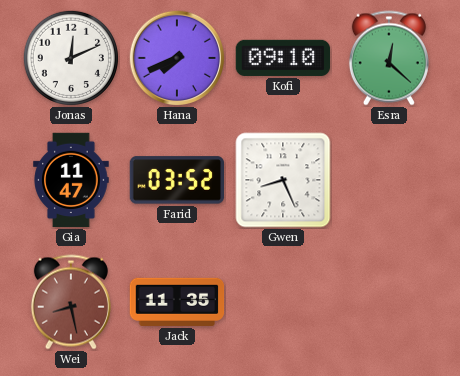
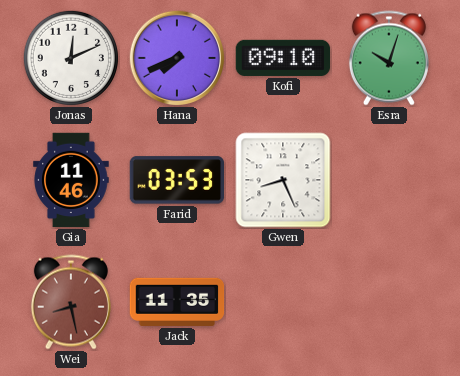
Esra: 12:22 -> 10:03
Gia: 11:47 -> 11:46
Farid: 03:52 -> 03:53
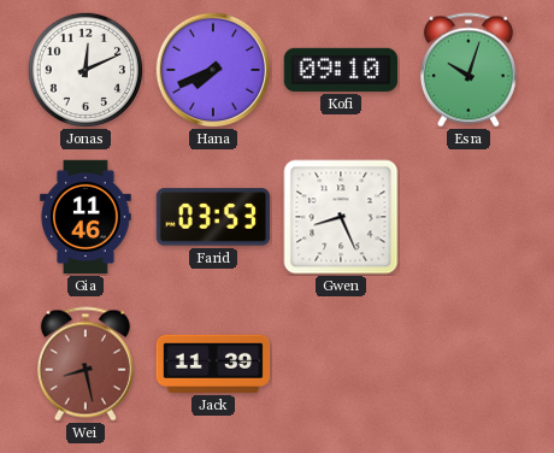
Jack: 11:35 -> 11:39
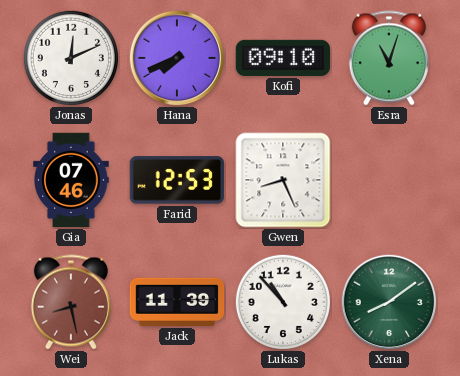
Esra: 10:03 -> 11:03
Gia: 11:46 -> 07:46
Farid: 03:53 -> 12:53
Lukas: none -> 10:53
Xena: none -> 8:09
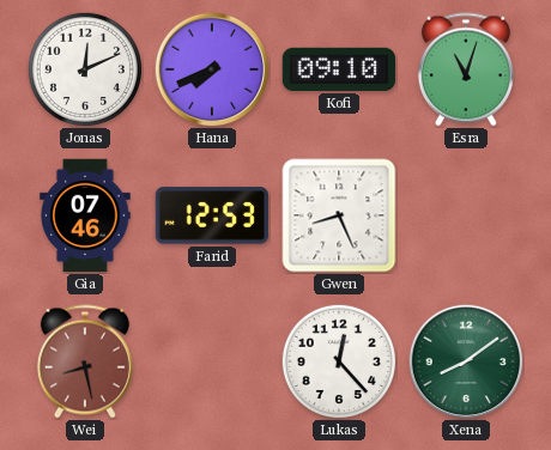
Jack: 11:39 -> none
Lukas: 10:53 -> 12:23
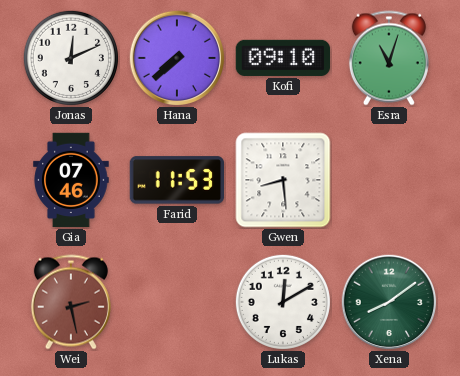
Hana: 7:41 -> 7:38
Farid: 12:53 -> 11:53
Gwen: 8:26 -> 8:29
Wei: 8:28 -> 2:28
Lukas: 12:23 -> 12:10
